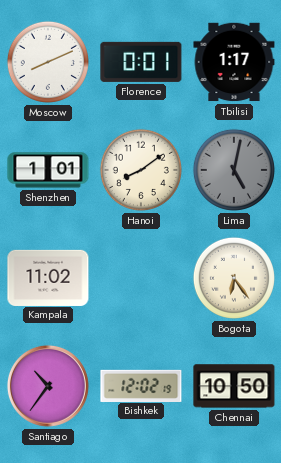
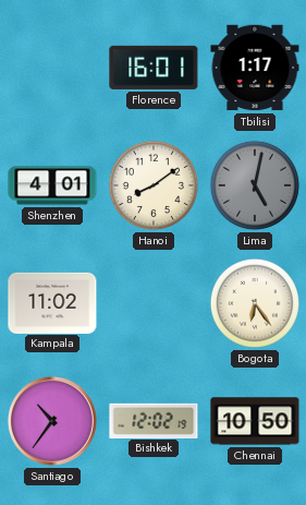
Moscow: 8:11 -> none
Florence: 0:01 -> 16:01
Shenzhen: 1:01 -> 4:01
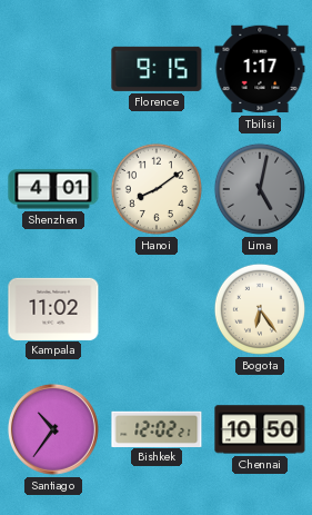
Florence: 16:01 -> 9:15
Bishkek: 12:02:19 -> 12:02:21
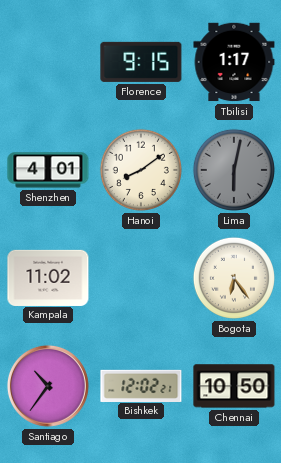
Lima: 5:02 -> 6:02
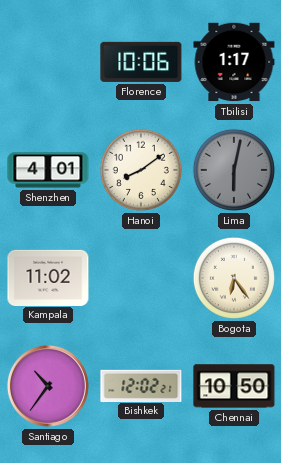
Florence: 9:15 -> 10:06
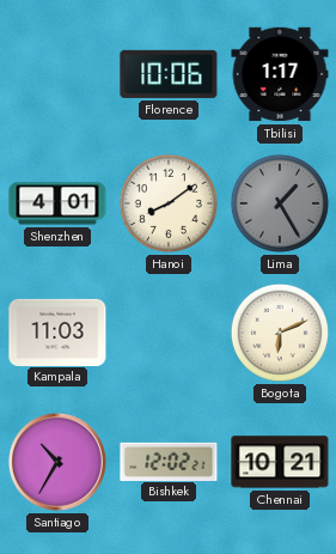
Lima: 6:02 -> 1:25
Kampala: 11:02 -> 11:03
Bogota: 6:24 -> 6:11
Santiago: 10:36 -> 10:35
Chennai: 10:50 -> 10:21
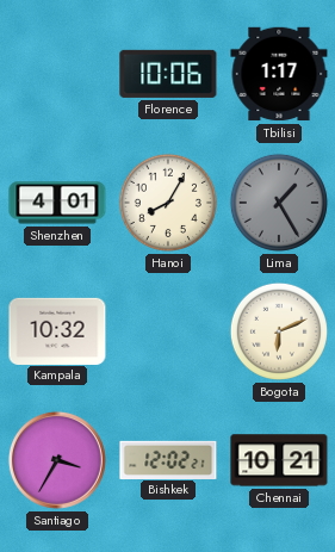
Hanoi: 8:09 -> 8:05
Kampala: 11:03 -> 10:32
Santiago: 10:35 -> 3:35
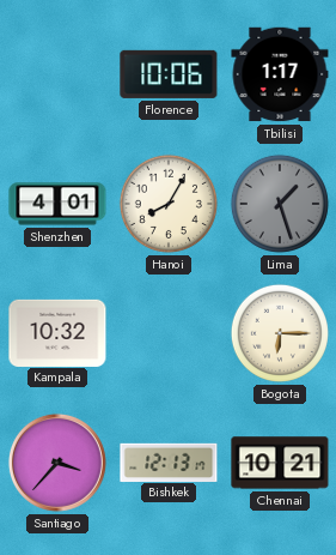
Lima: 1:25 -> 1:27
Bogota: 6:11 -> 6:15
Santiago: 3:35 -> 3:37
Bishkek: 12:02 -> 12:13
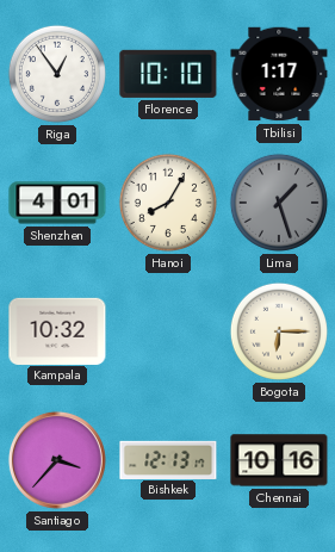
Riga: none -> 12:54
Florence: 10:06 -> 10:10
Chennai: 10:21 -> 10:16
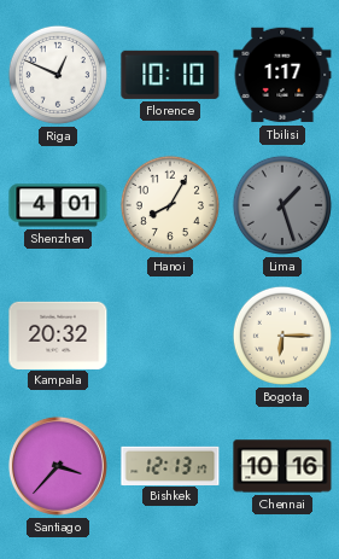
Riga: 12:54 -> 12:49
Kampala: 10:32 -> 20:32
